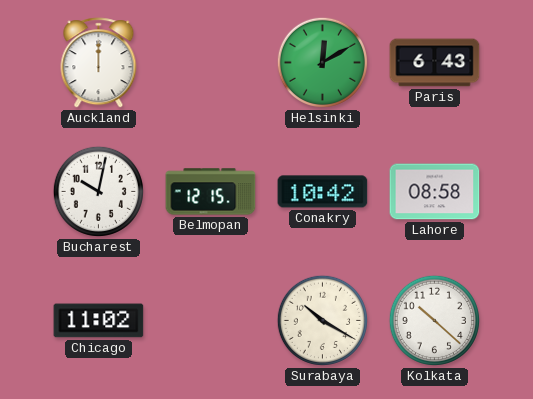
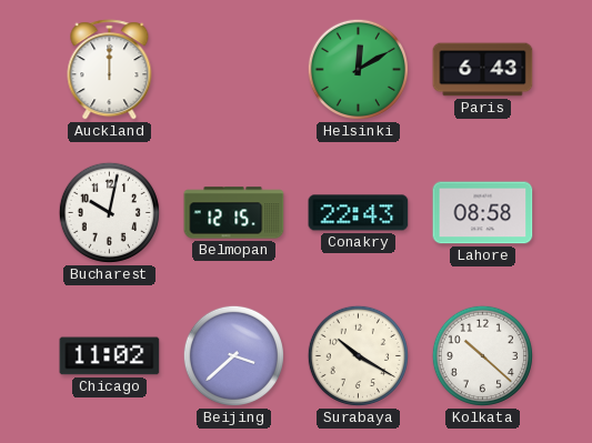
Conakry: 10:42 -> 22:43
Beijing: none -> 3:38
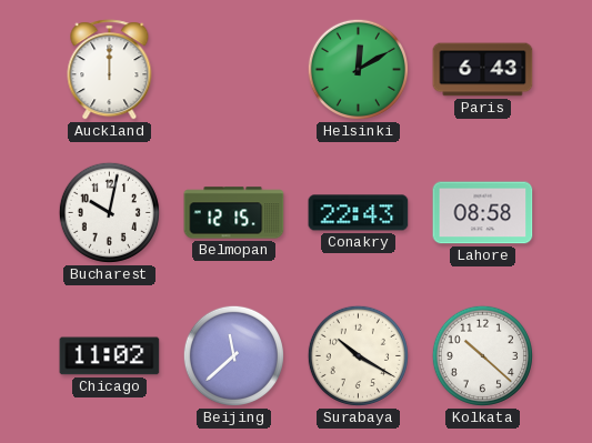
Beijing: 3:38 -> 11:38
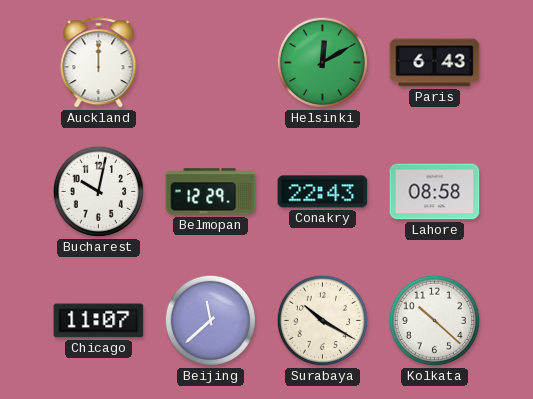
Belmopan: 12:15 -> 12:29
Chicago: 11:02 -> 11:07
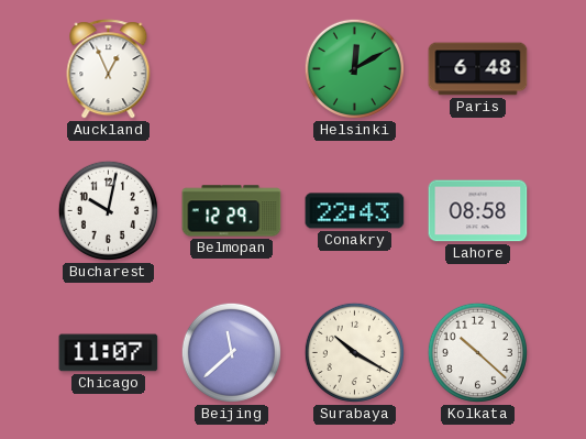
Auckland: 12:00 -> 12:56
Paris: 6:43 -> 6:48
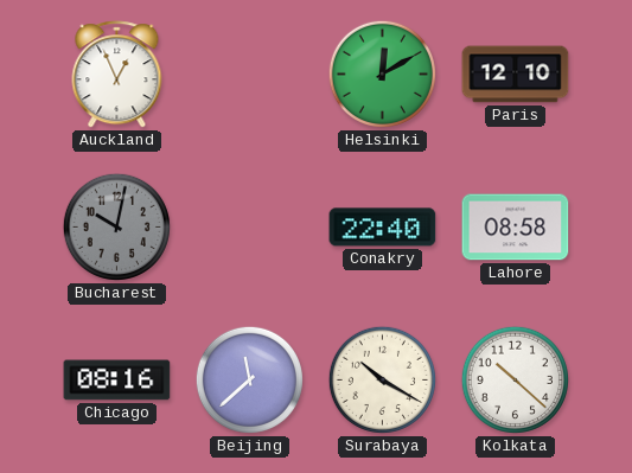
Paris: 6:48 -> 12:10
Bucharest dial: white -> grey
Belmopan: 12:29 -> none
Conakry: 22:43 -> 22:40
Chicago: 11:07 -> 08:16
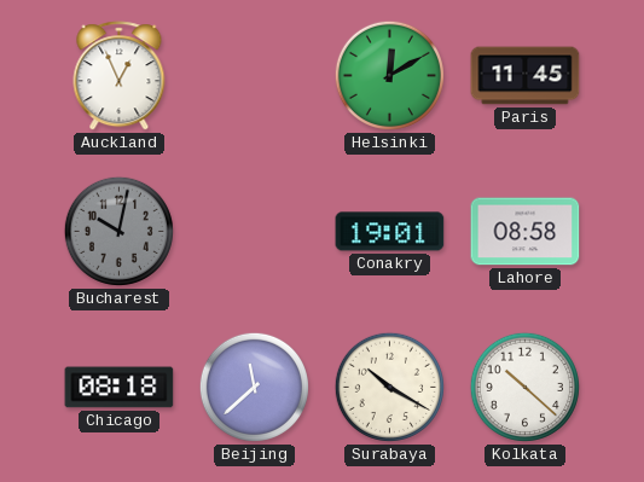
Paris: 12:10 -> 11:45
Conakry: 22:40 -> 19:01
Chicago: 08:16 -> 08:18
